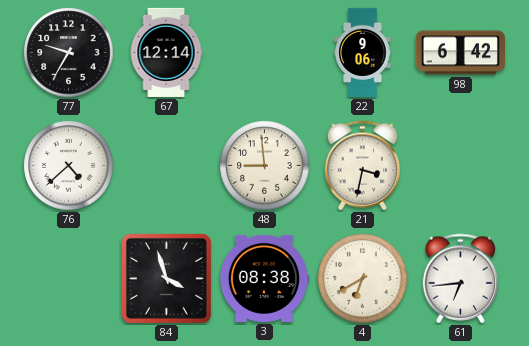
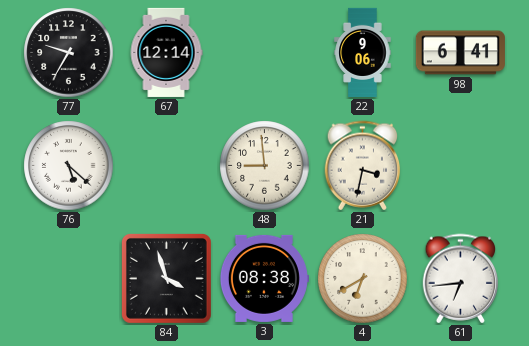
98: 6:42 -> 6:41
76: 4:38 -> 5:22
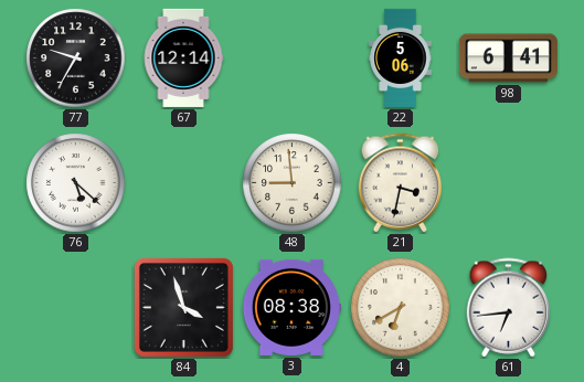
22: 9:06 -> 5:06
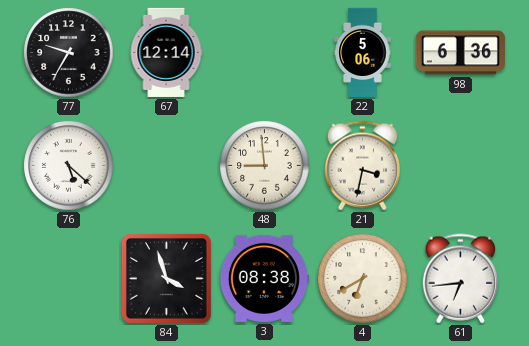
98: 6:41 -> 6:36
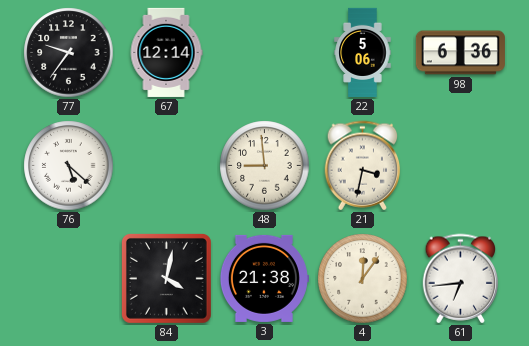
77: 9:35 -> 9:36
84: 3:57 -> 4:02
3: 08:38 -> 21:38
4: 6:40 -> 12:06
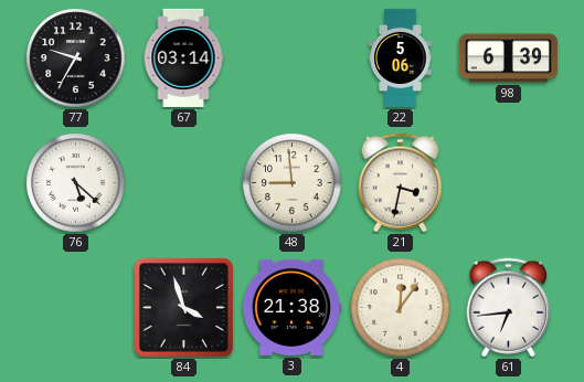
77: 9:36 -> 9:35
67: 12:14 -> 03:14
98: 6:36 -> 6:39
84: 4:02 -> 3:57
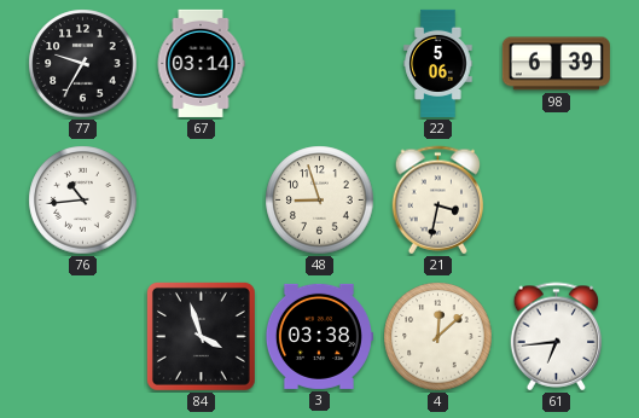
76: 5:22 -> 10:44
48: 8:59 -> 8:57
3: 21:38 -> 03:38
4: 12:06 -> 12:08
